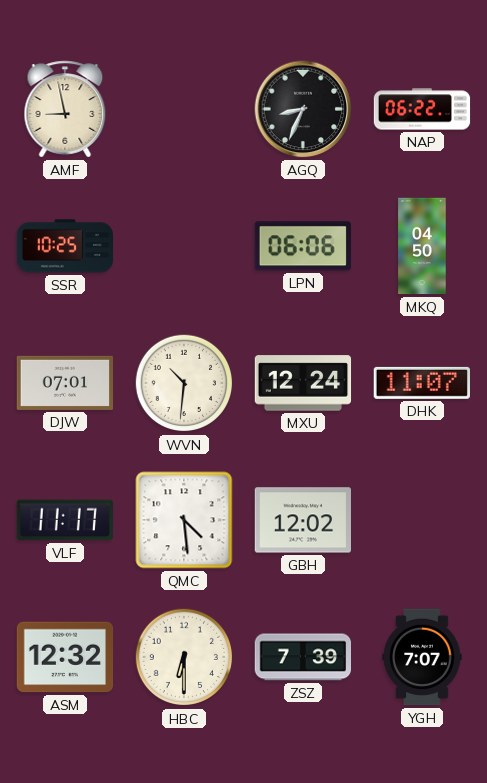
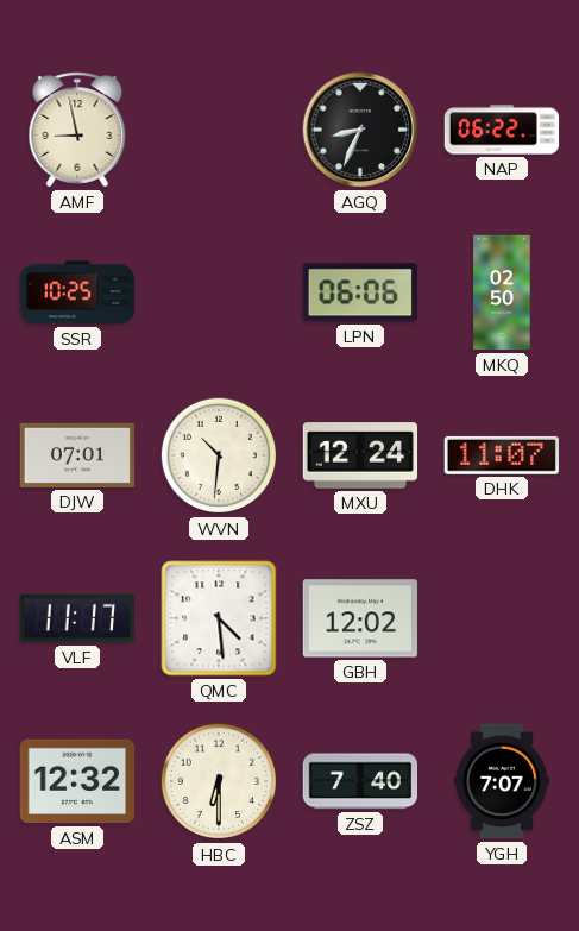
MKQ: 04:50 -> 02:50
ZSZ: 7:39 -> 7:40
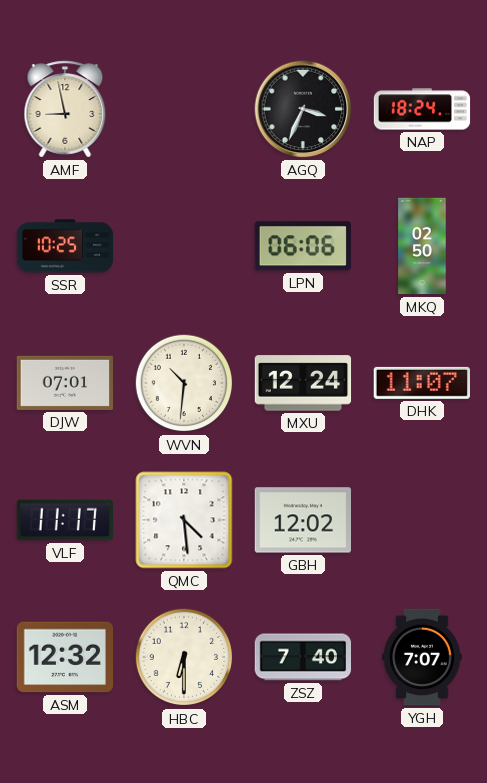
AGQ: 8:34 -> 3:34
NAP: 06:22 -> 18:24
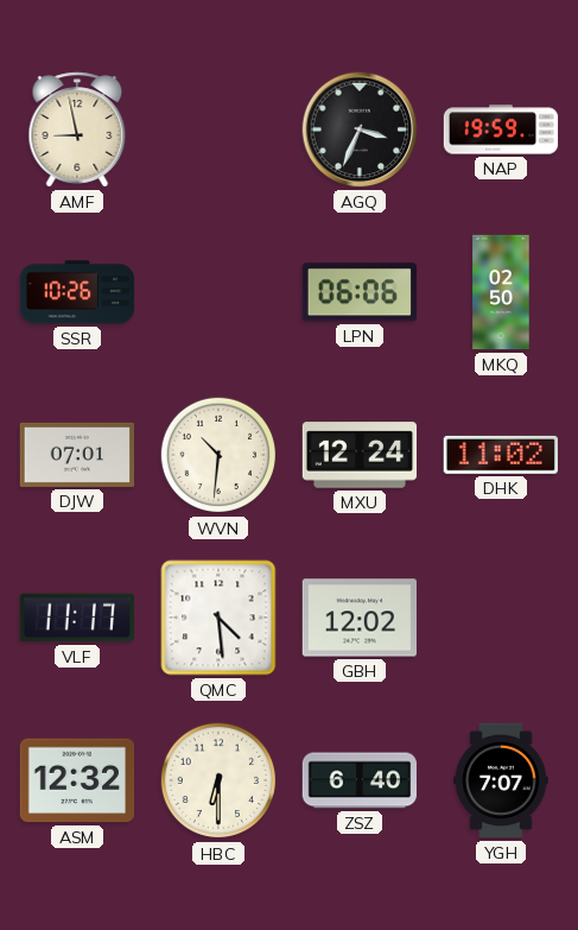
NAP: 18:24 -> 19:59
SSR: 10:25 -> 10:26
DHK: 11:07 -> 11:02
ZSZ: 7:40 -> 6:40
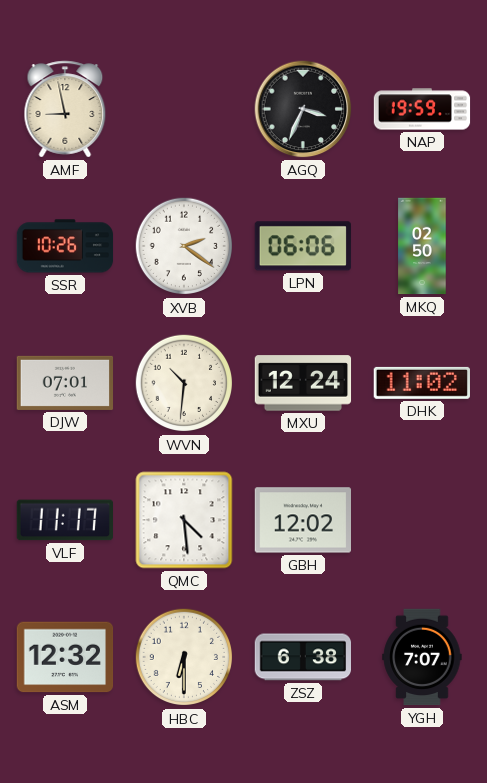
XVB: none -> 2:21
ZSZ: 6:40 -> 6:38
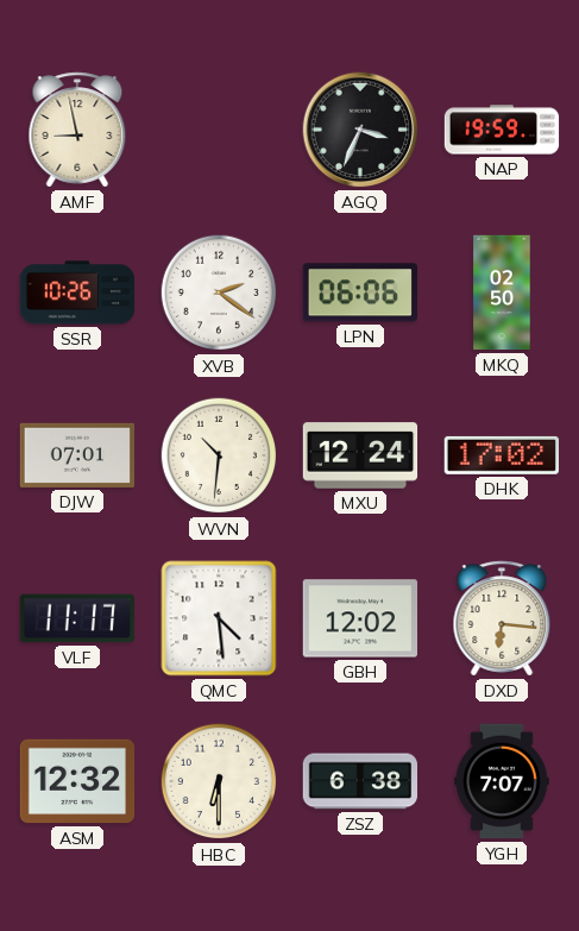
DHK: 11:02 -> 17:02
DXD: none -> 6:16
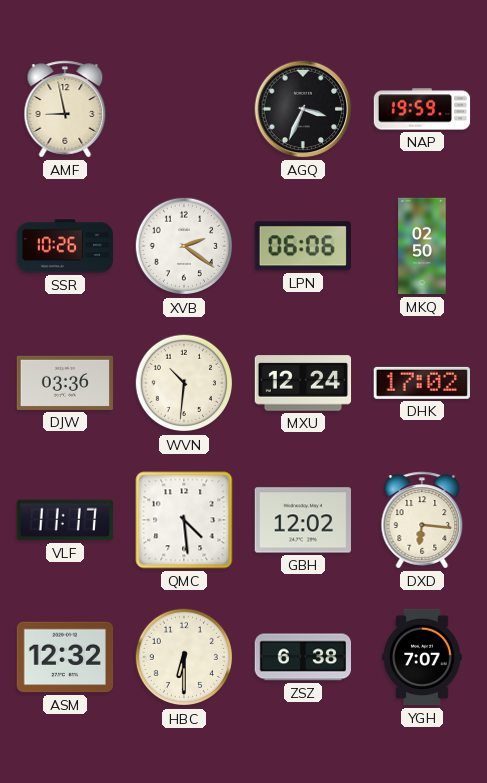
DJW: 07:01 -> 03:36
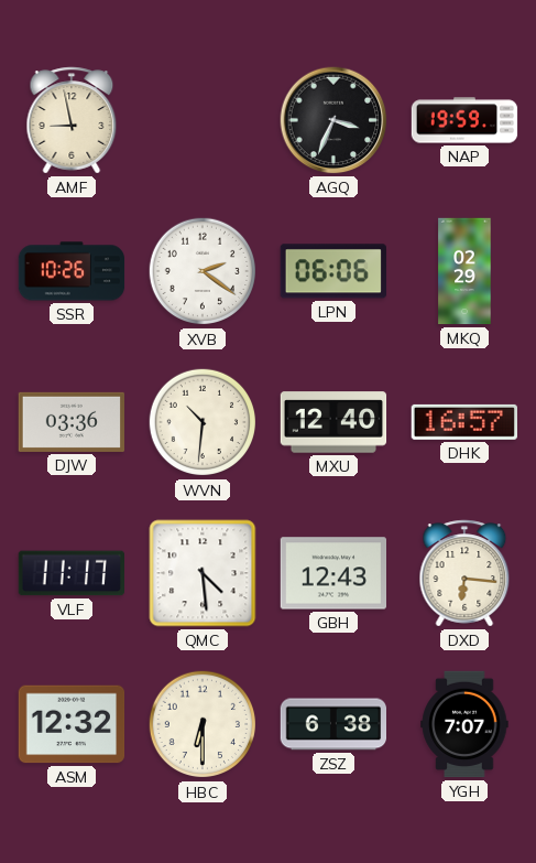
MKQ: 02:50 -> 02:29
MXU: 12:24 -> 12:40
DHK: 17:02 -> 16:57
GBH: 12:02 -> 12:43
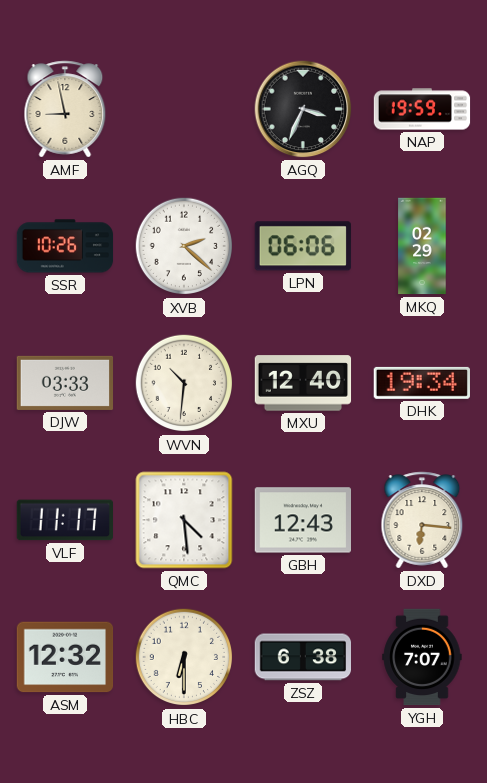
XVB: 2:21 -> 2:22
DJW: 03:36 -> 03:33
DHK: 16:57 -> 19:34
